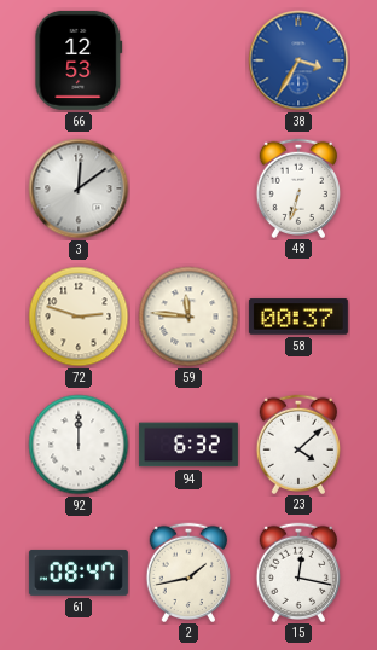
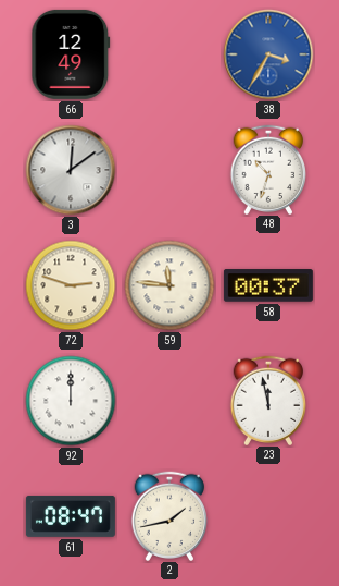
66: 12:53 -> 12:49
48: 6:33 -> 10:33
94: 6:32 -> none
23: 4:08 -> 11:58
15: 12:17 -> none
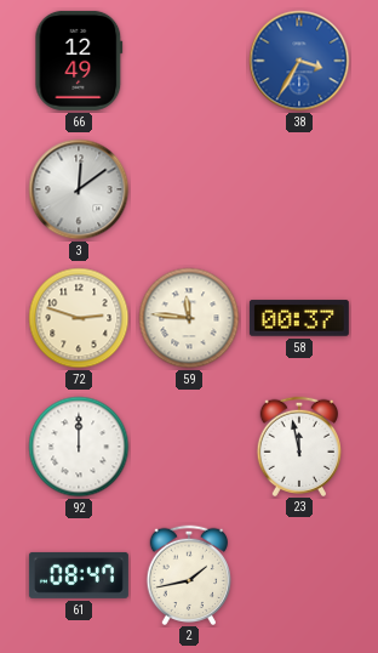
48: 10:33 -> none
